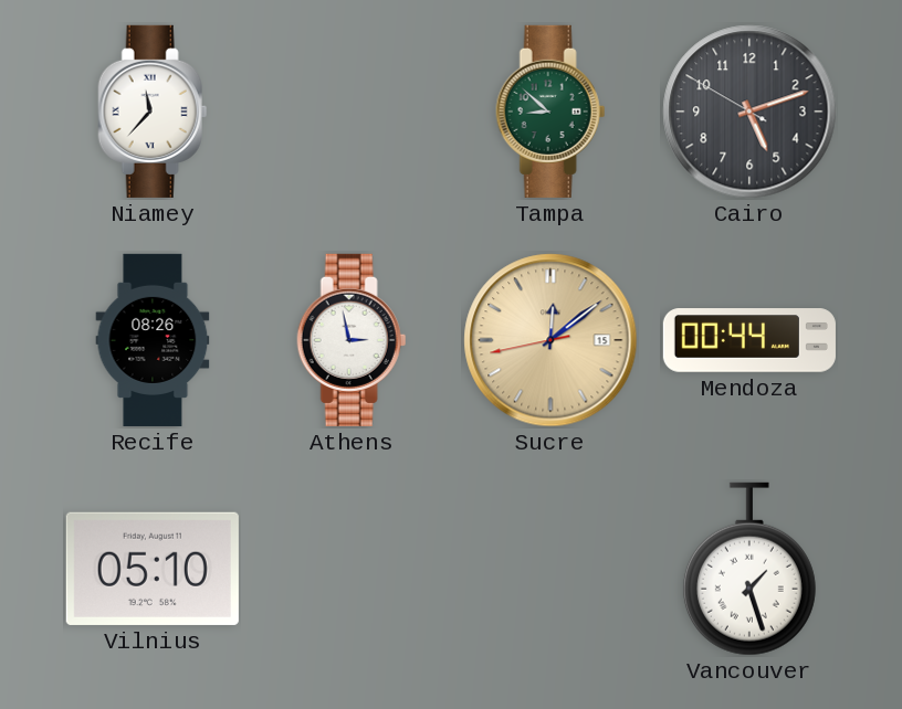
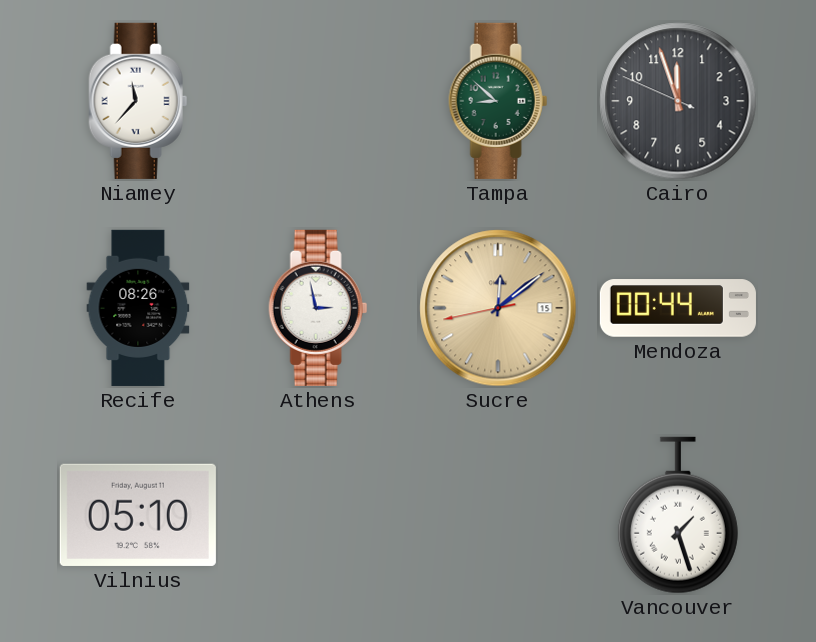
Cairo: 5:11 -> 11:56
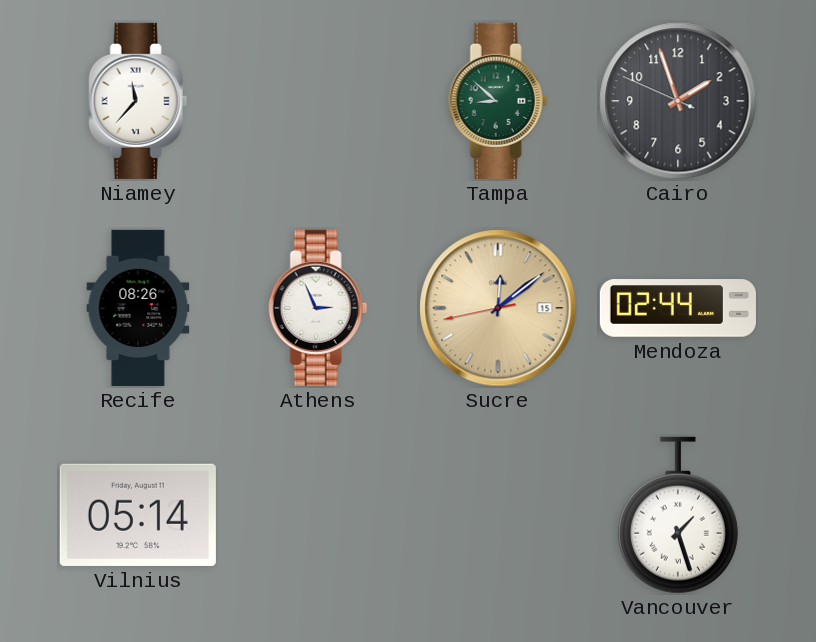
Cairo: 11:56 -> 1:56
Athens: 2:58 -> 2:56
Mendoza: 00:44 -> 02:44
Vilnius: 05:10 -> 05:14
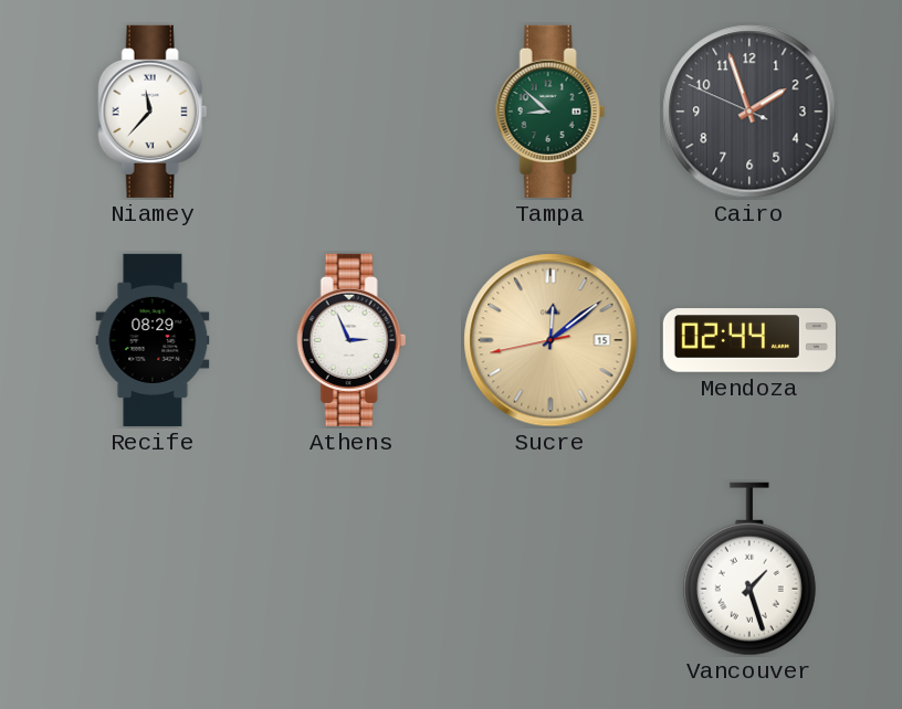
Recife: 08:26 -> 08:29
Vilnius: 05:14 -> none
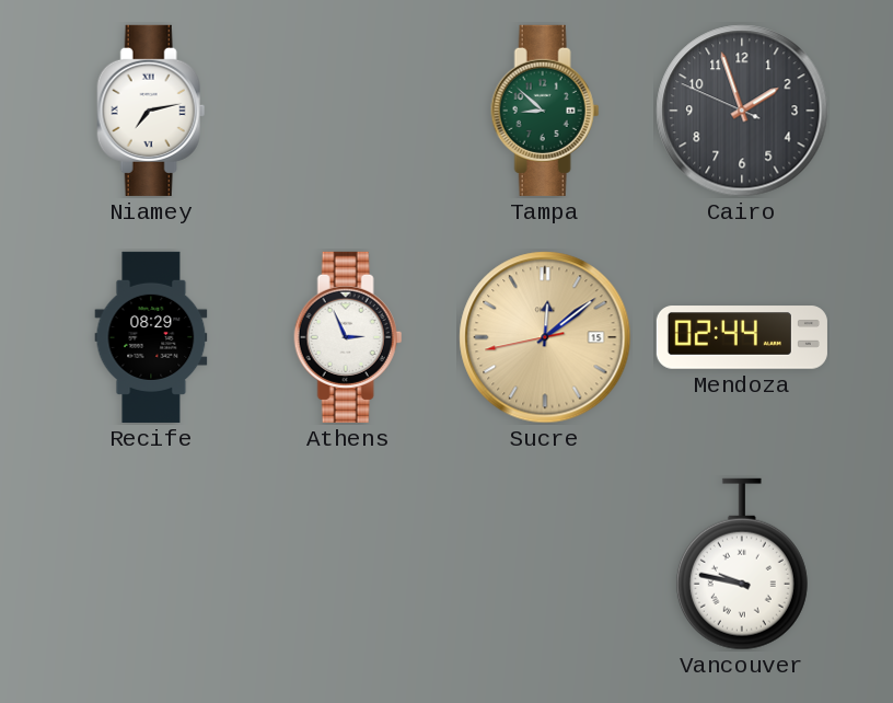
Niamey: 11:37 -> 7:13
Vancouver: 1:27 -> 9:47
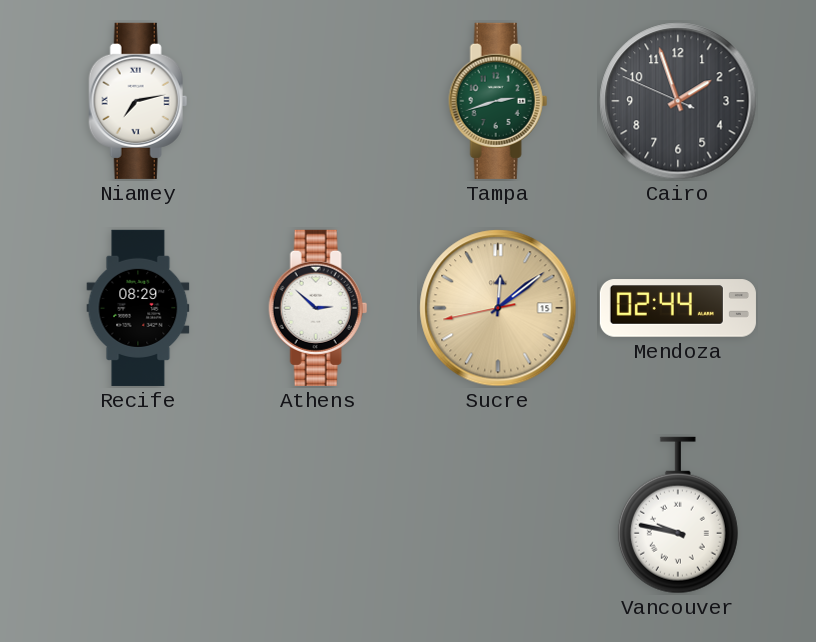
Tampa: 8:52 -> 2:42
Athens: 2:56 -> 2:52
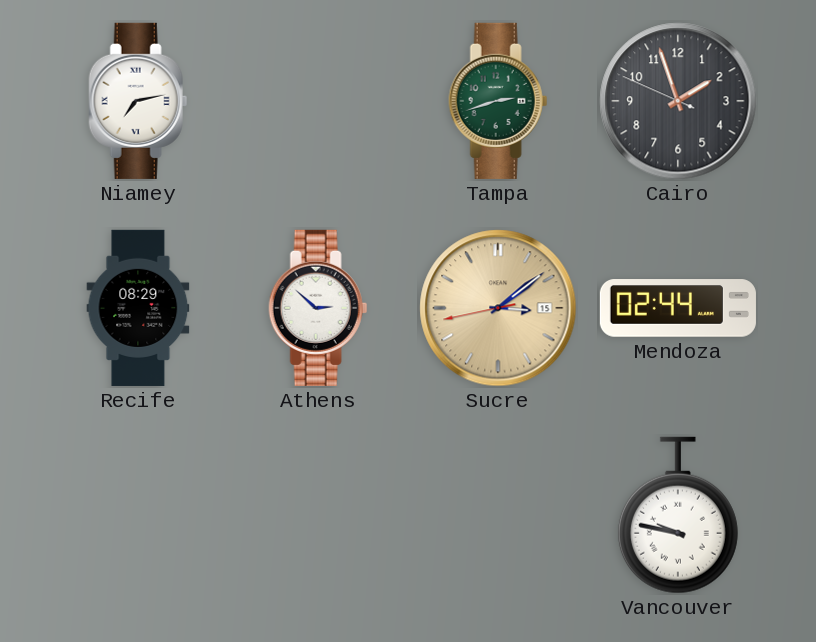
Sucre: 12:08 -> 3:08
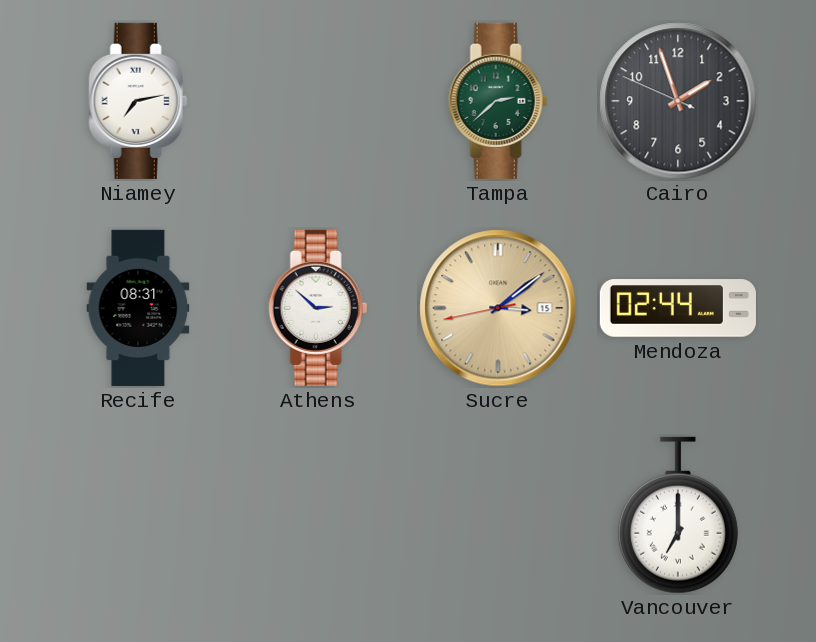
Tampa: 2:42 -> 2:38
Recife: 08:29 -> 08:31
Vancouver: 9:47 -> 7:00
